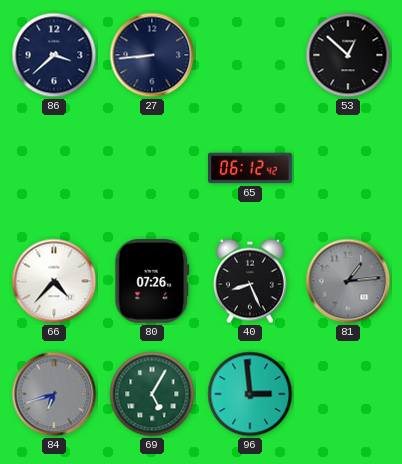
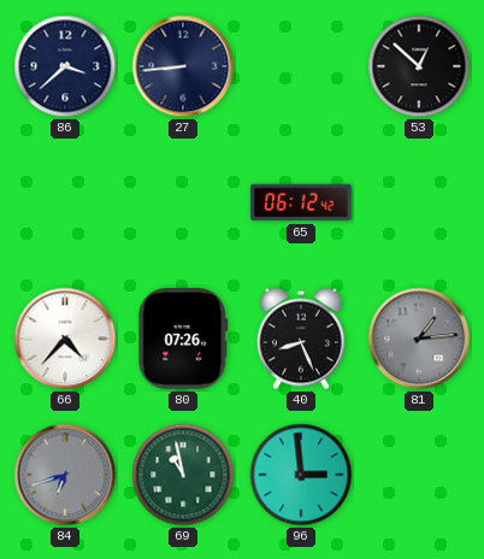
69: 5:05 -> 10:58
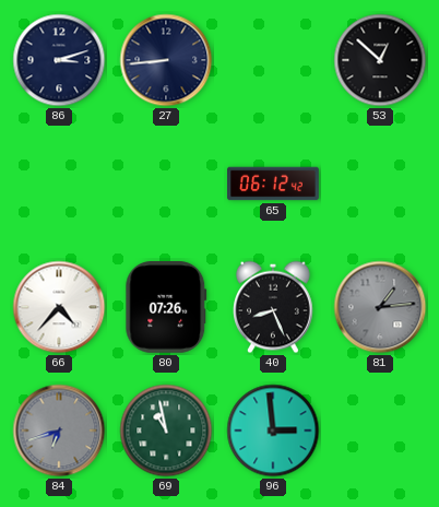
86: 3:38 -> 3:12
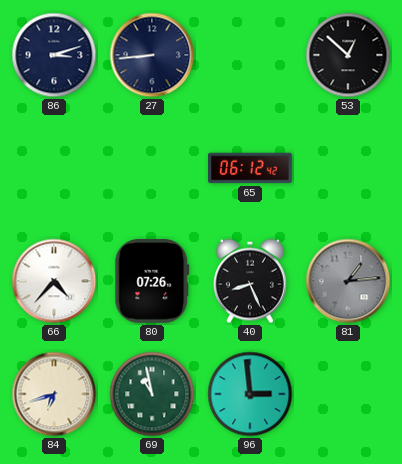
84 dial: grey -> cream
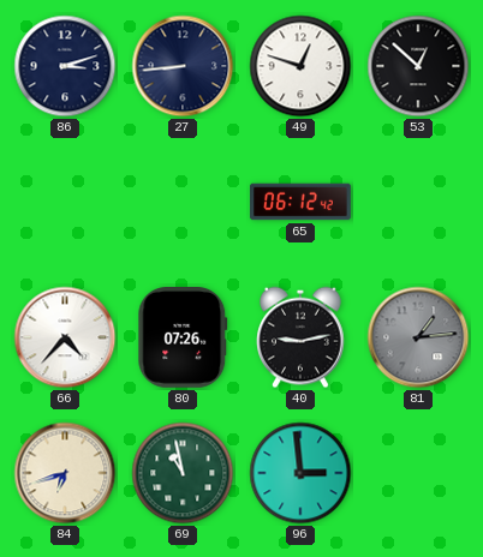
49: none -> 12:48
40: 8:26 -> 9:13
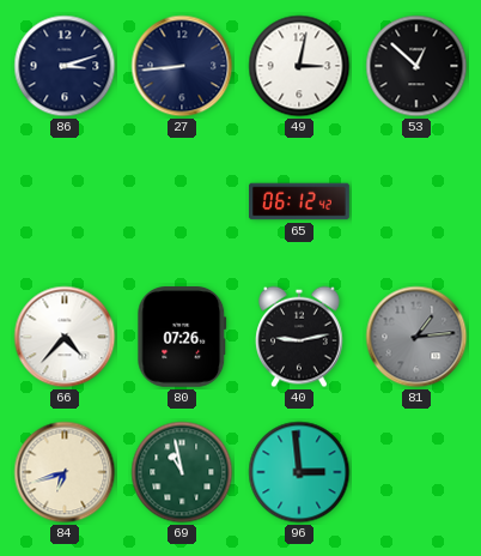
49: 12:48 -> 3:02
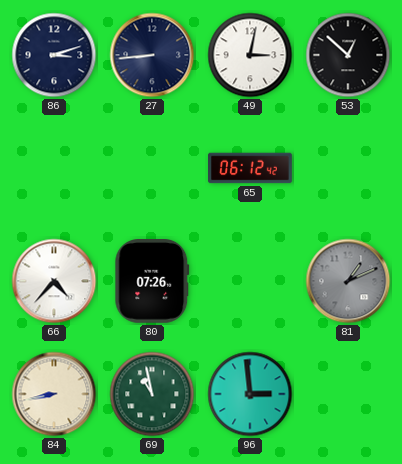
40: 9:13 -> none
81: 1:14 -> 1:11
84: 6:42 -> 8:43
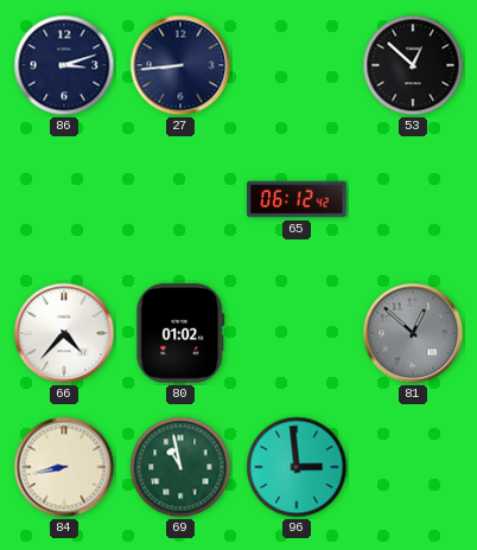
49: 3:02 -> none
80: 07:26 -> 01:02
81: 1:11 -> 12:52
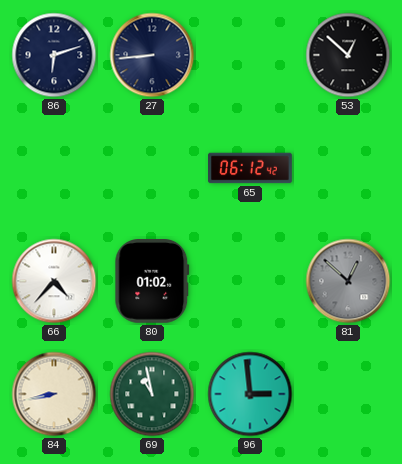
86: 3:12 -> 6:12
